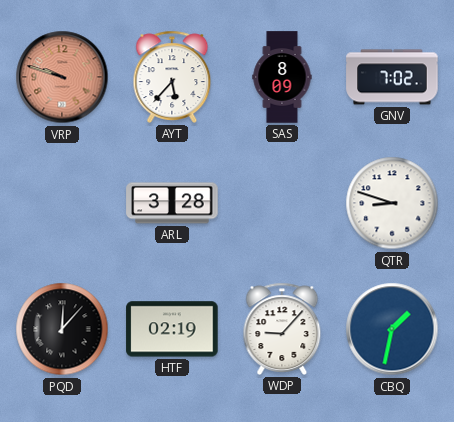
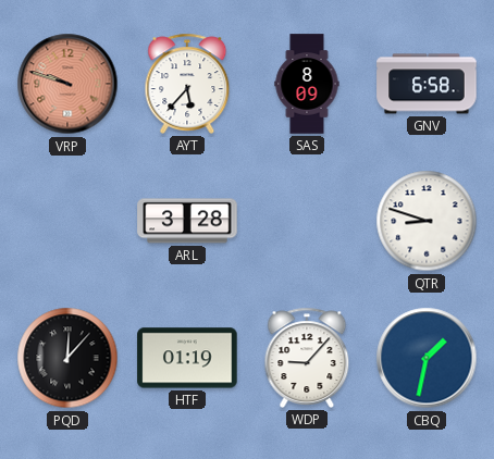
GNV: 7:02 -> 6:58
HTF: 02:19 -> 01:19
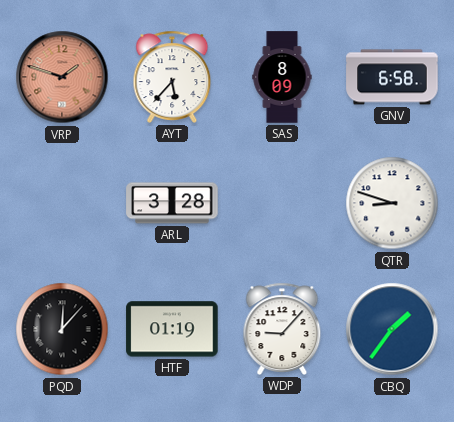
VRP: 9:48 -> 1:48
CBQ: 1:32 -> 1:36
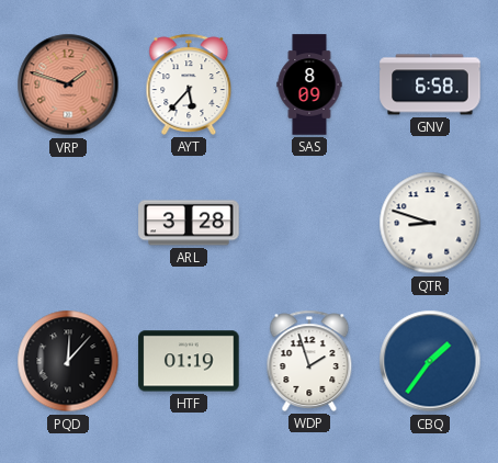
WDP: 9:07 -> 1:57
